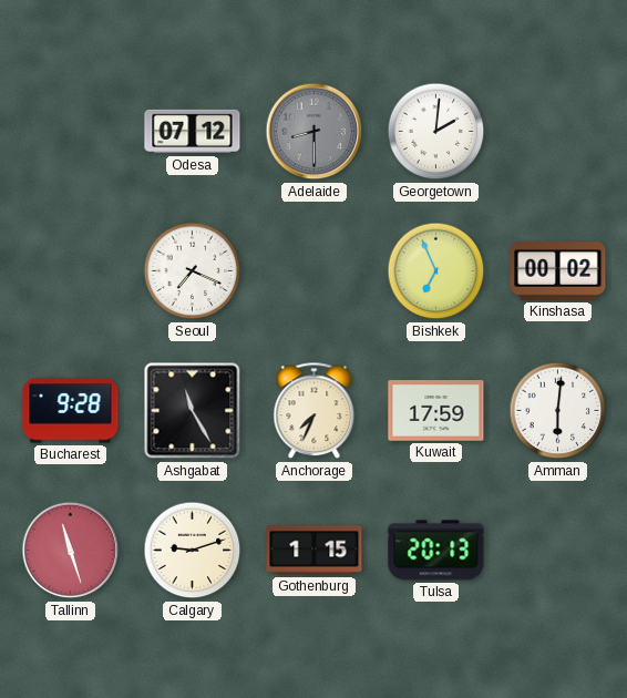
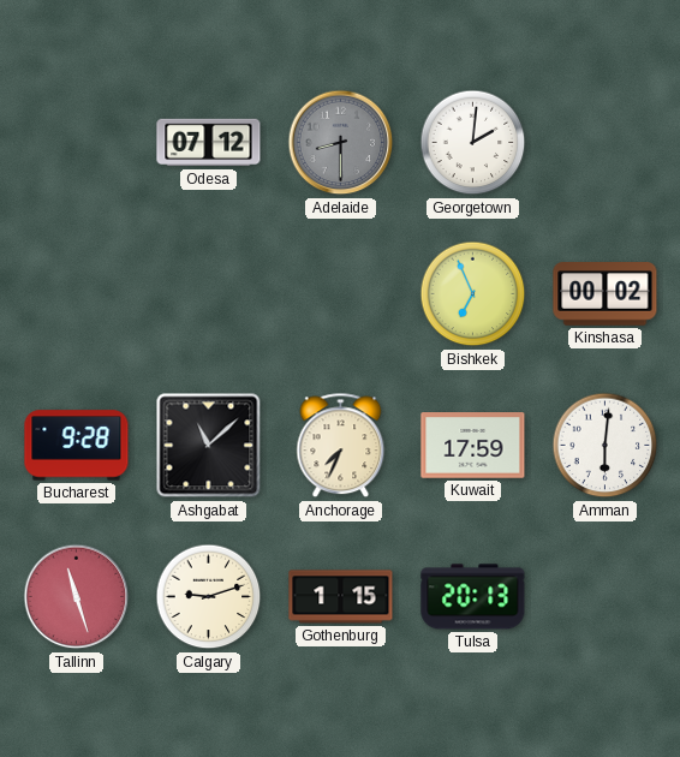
Seoul: 7:19 -> none
Ashgabat: 11:25 -> 11:08
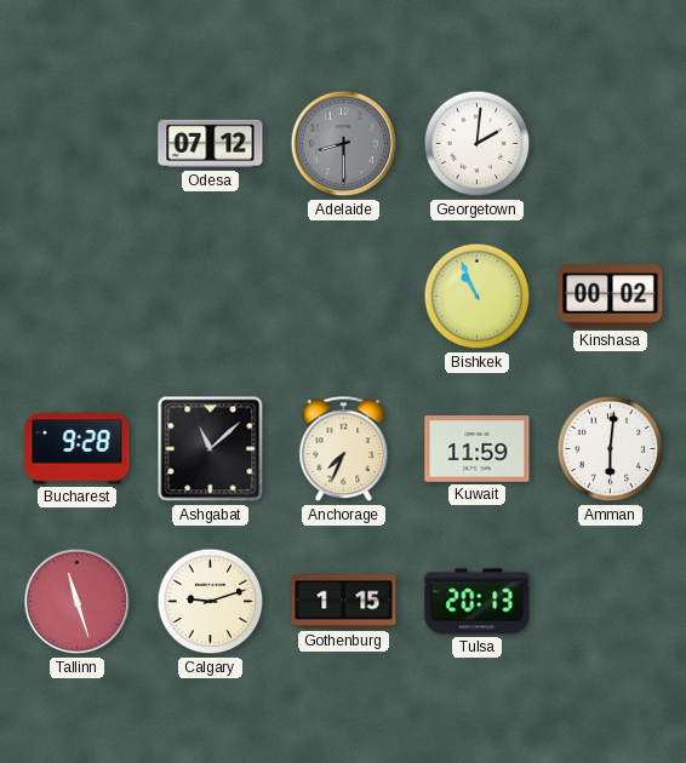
Bishkek: 6:56 -> 10:56
Kuwait: 17:59 -> 11:59
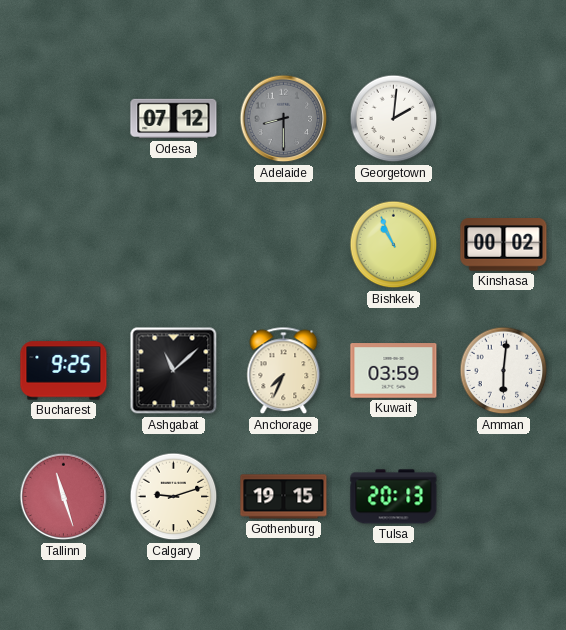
Bucharest: 9:28 -> 9:25
Kuwait: 11:59 -> 03:59
Gothenburg: 1:15 -> 19:15
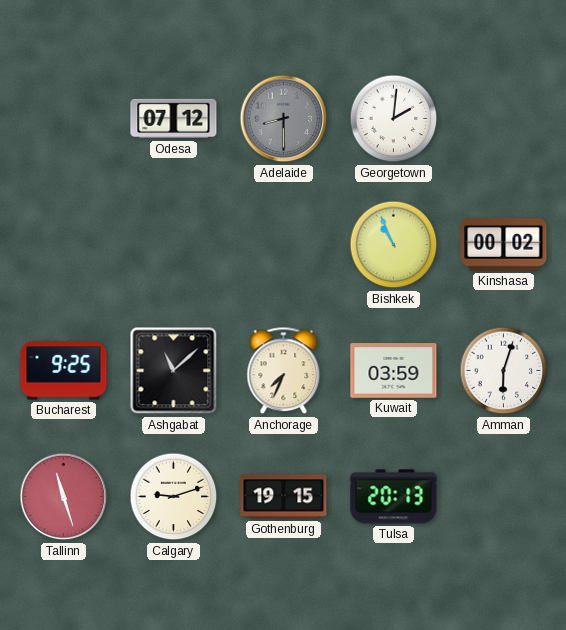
Amman: 6:01 -> 6:03
